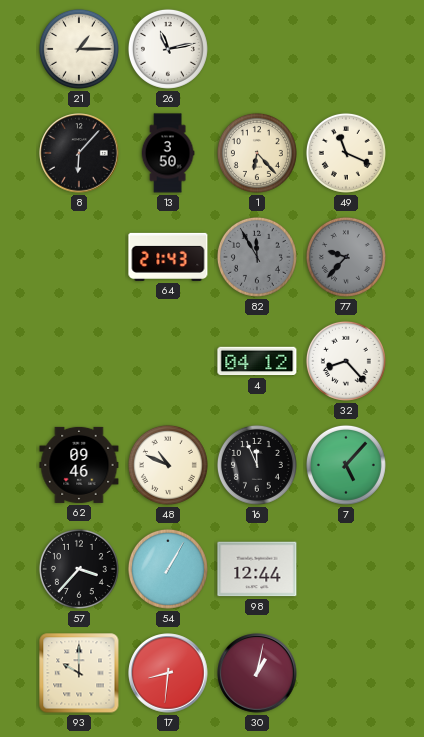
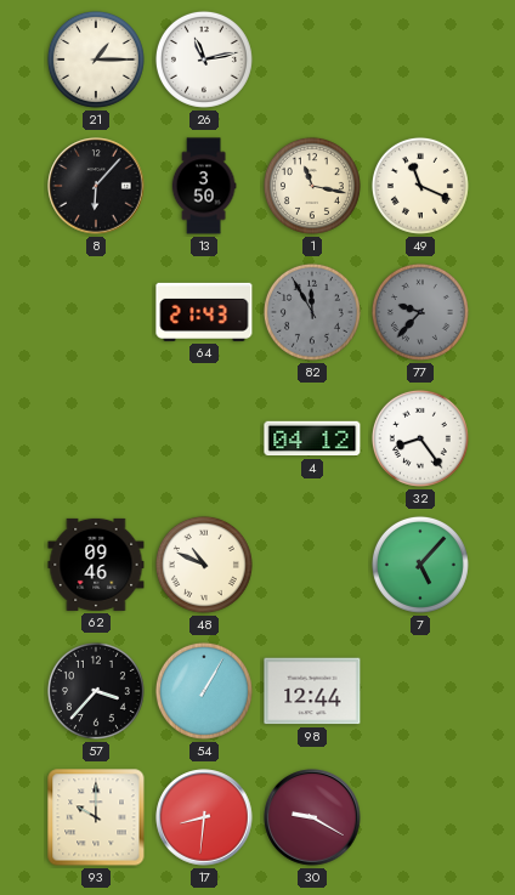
1: 6:23 -> 11:17
32: 8:23 -> 8:24
16: 11:56 -> none
30: 1:02 -> 9:20
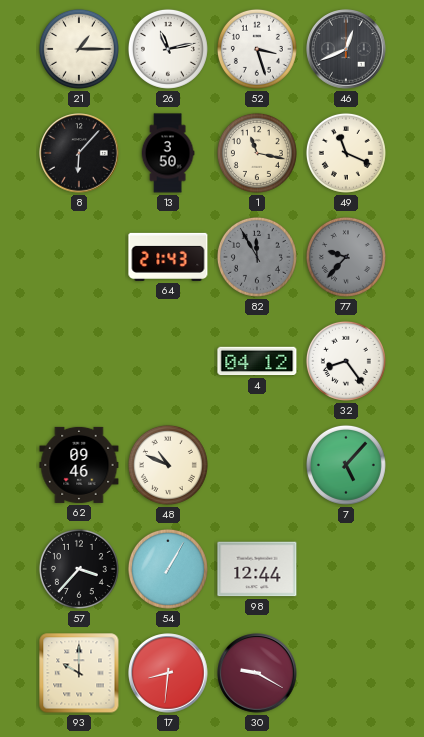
52: none -> 3:27
46: none -> 12:41
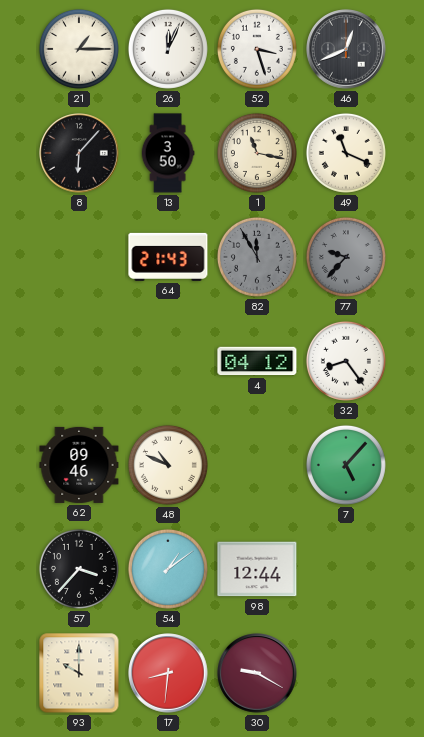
26: 11:13 -> 12:04
54: 1:05 -> 1:09
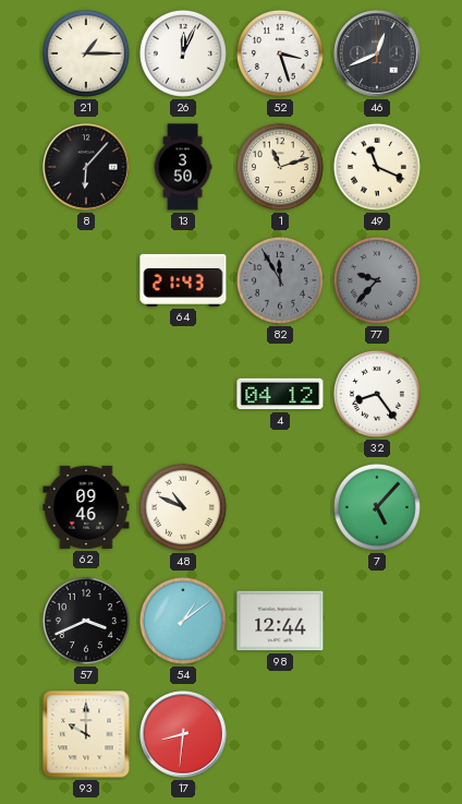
1: 11:17 -> 11:12
57: 3:37 -> 3:41
30: 9:20 -> none
